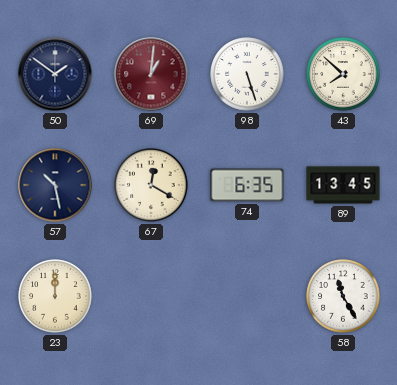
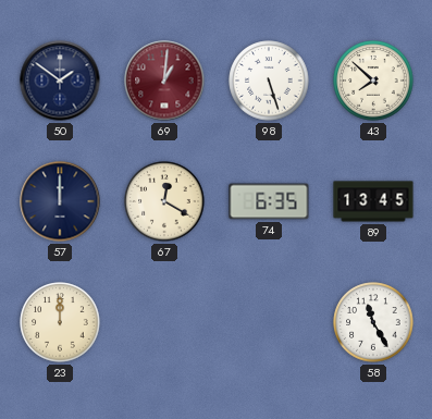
57: 10:28 -> 12:00
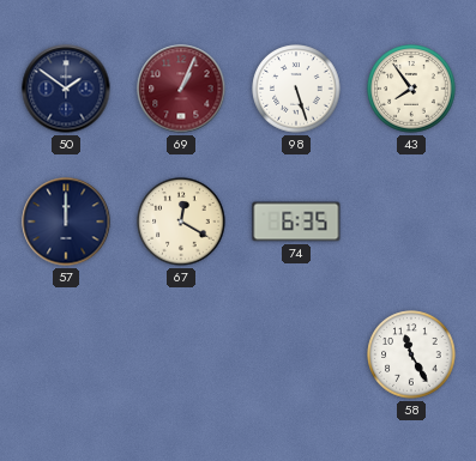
69: 1:01 -> 1:04
43: 7:52 -> 7:54
89: 13:45 -> none
23: 12:00 -> none
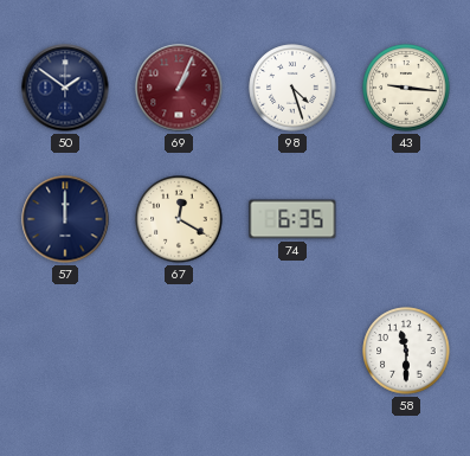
98: 5:27 -> 4:27
43: 7:54 -> 9:16
58: 11:25 -> 11:30
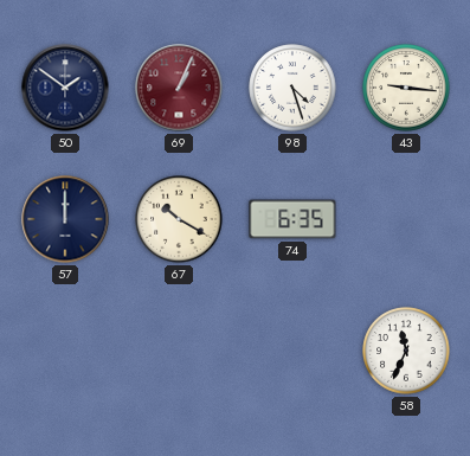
67: 12:20 -> 10:20
58: 11:30 -> 11:34
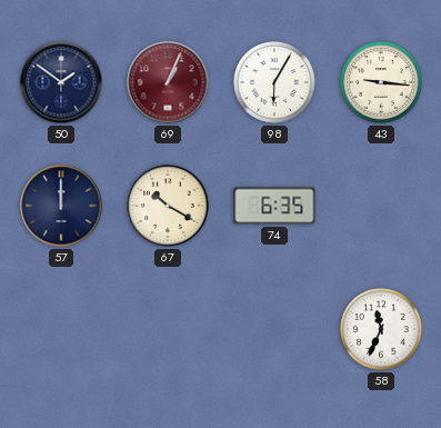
98: 4:27 -> 6:05
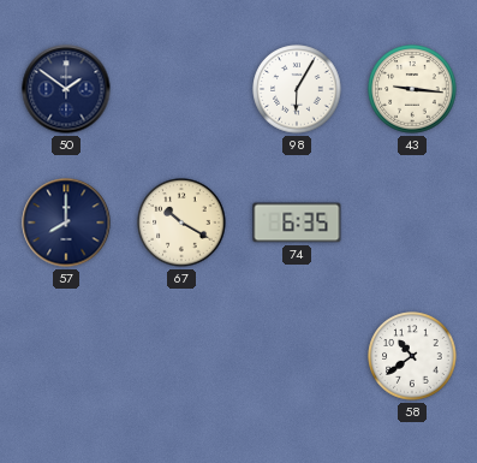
69: 1:04 -> none
57: 12:00 -> 8:00
58: 11:34 -> 10:39
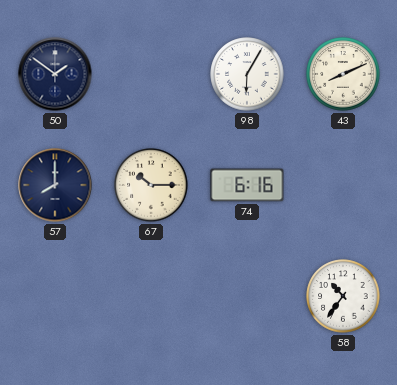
43: 9:16 -> 8:11
67: 10:20 -> 10:15
74: 6:35 -> 6:16
58: 10:39 -> 10:36
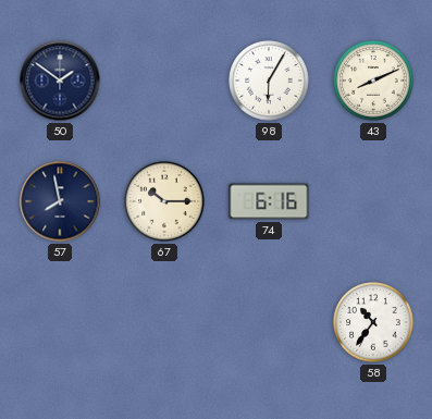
57: 8:00 -> 7:58
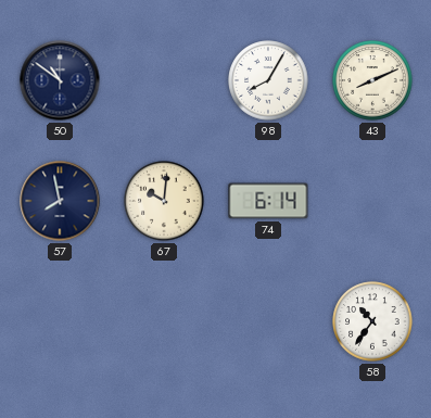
50: 1:51 -> 10:51
98: 6:05 -> 8:05
67: 10:15 -> 10:01
74: 6:16 -> 6:14
